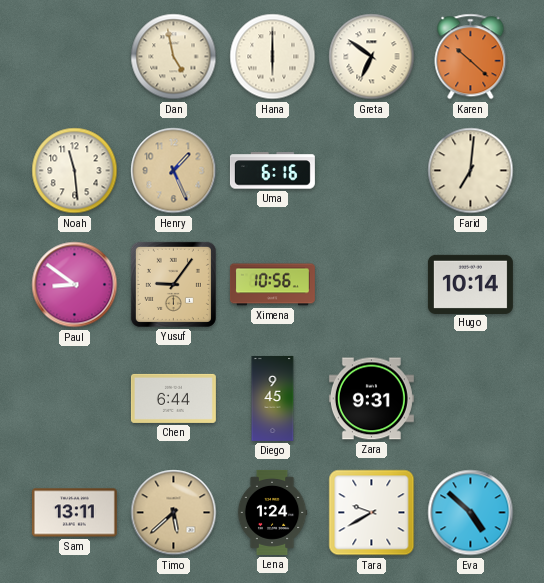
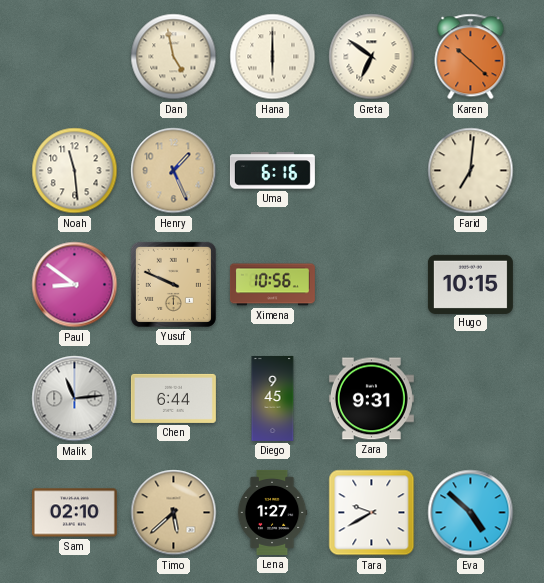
Yusuf: 9:06 -> 9:49
Hugo: 10:14 -> 10:15
Malik: none -> 11:14
Sam: 13:11 -> 02:10
Lena: 1:24 -> 1:27
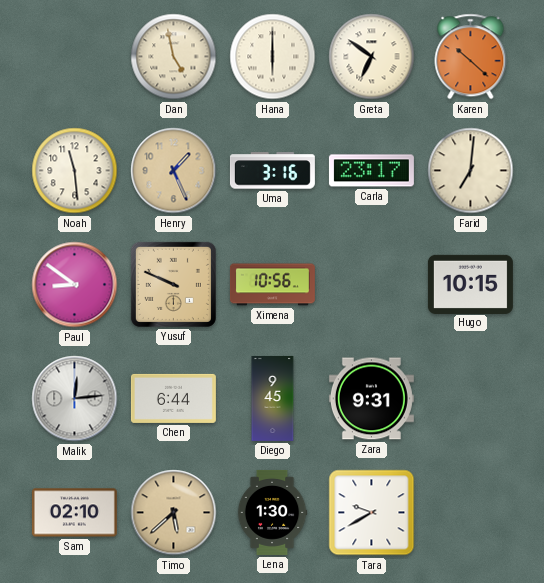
Uma: 6:16 -> 3:16
Carla: none -> 23:17
Malik: 11:14 -> 12:14
Lena: 1:27 -> 1:30
Eva: 4:52 -> none
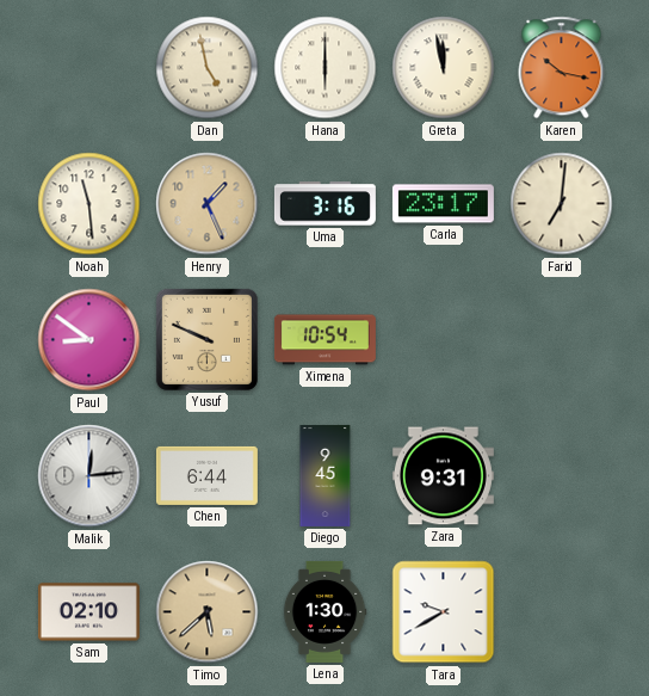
Greta: 6:51 -> 11:58
Karen: 10:22 -> 10:17
Ximena: 10:56 -> 10:54
Hugo: 10:15 -> none
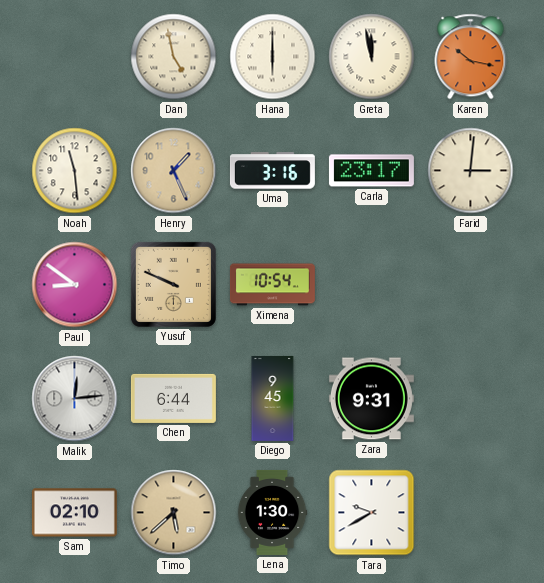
Farid: 7:01 -> 3:01
